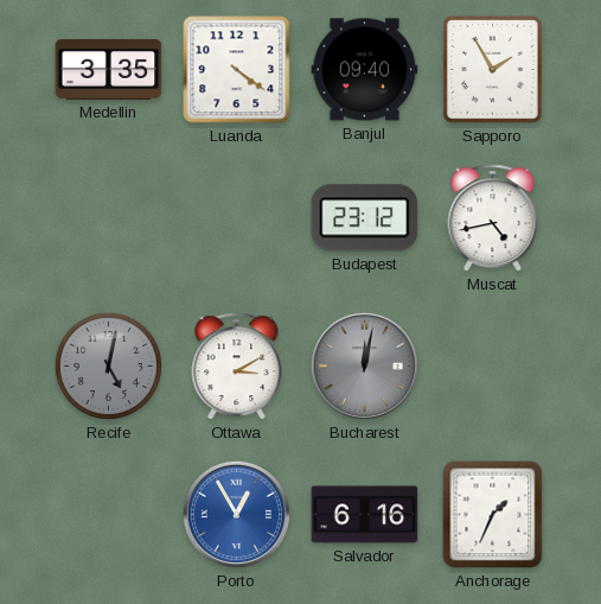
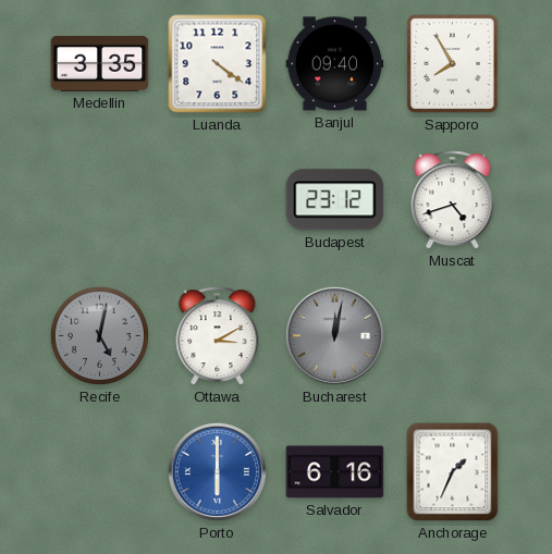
Sapporo: 1:55 -> 7:55
Muscat: 4:43 -> 4:42
Porto: 12:55 -> 6:00
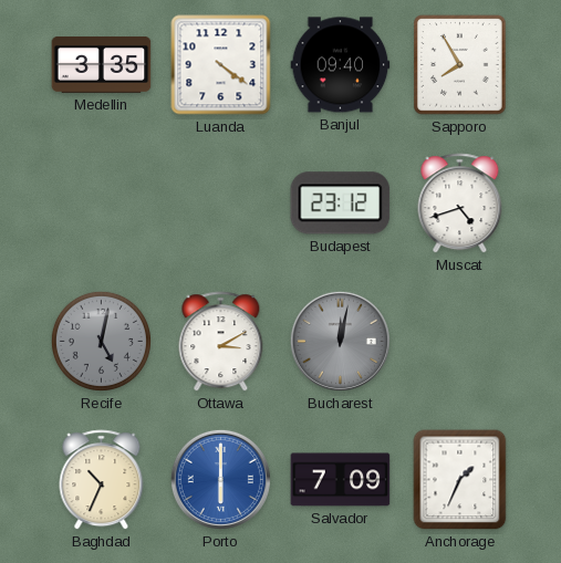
Baghdad: none -> 10:34
Salvador: 6:16 -> 7:09
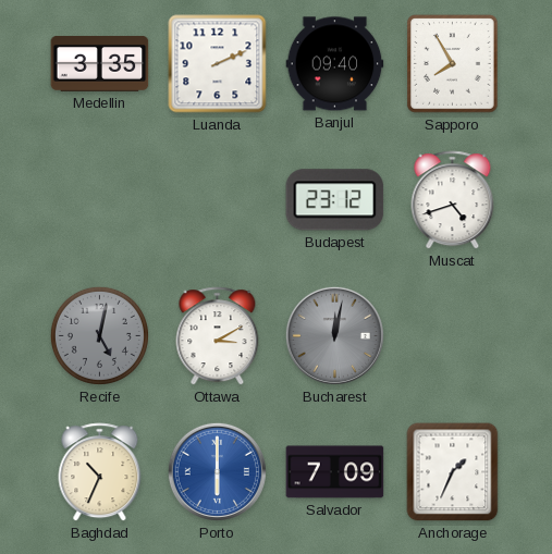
Luanda: 4:21 -> 2:11
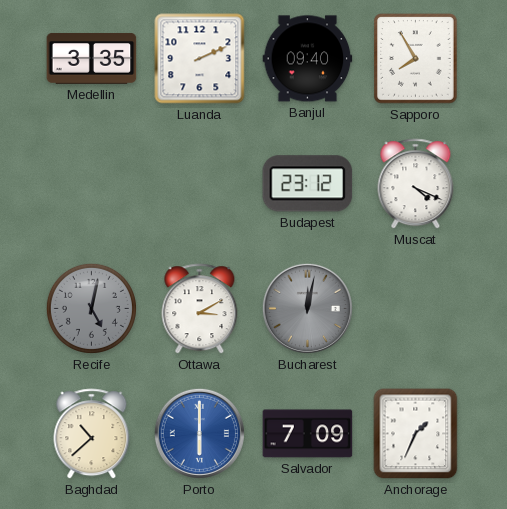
Muscat: 4:42 -> 4:19
Baghdad: 10:34 -> 10:38
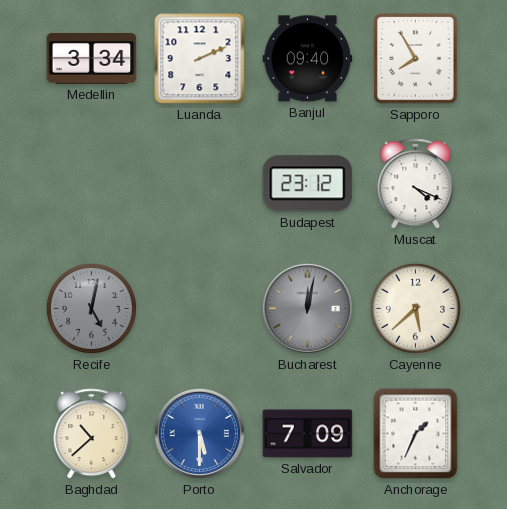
Medellin: 3:35 -> 3:34
Ottawa: 3:10 -> none
Cayenne: none -> 5:38
Porto: 6:00 -> 5:30
